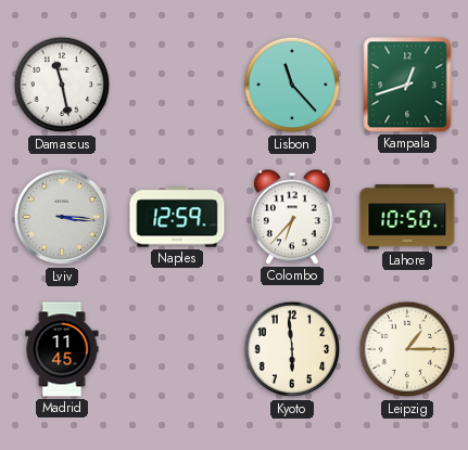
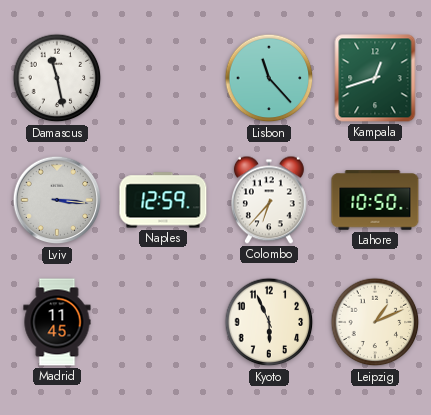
Kyoto: 5:59 -> 5:56
Leipzig: 1:15 -> 1:11
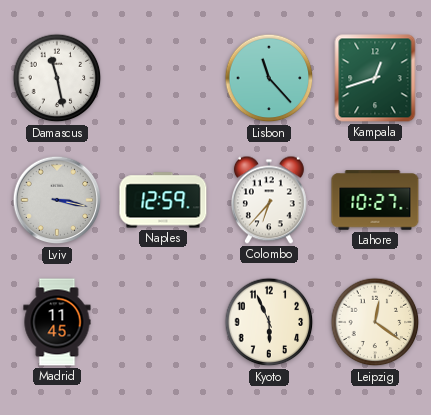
Lviv: 3:16 -> 3:17
Lahore: 10:50 -> 10:27
Leipzig: 1:11 -> 12:21
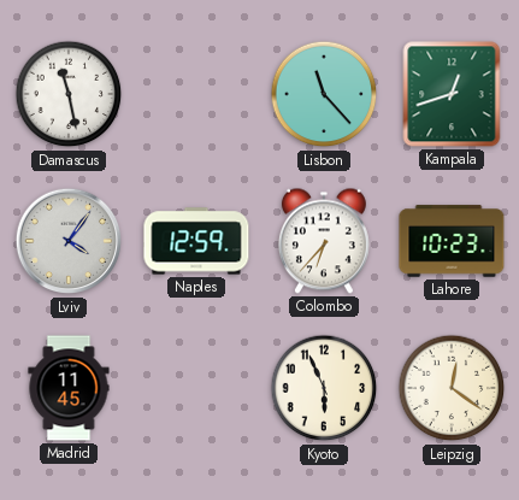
Lviv: 3:17 -> 4:06
Lahore: 10:27 -> 10:23
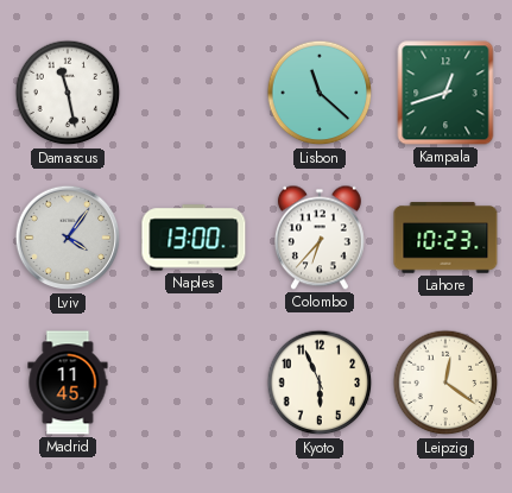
Lisbon: 11:23 -> 11:22
Naples: 12:59 -> 13:00
